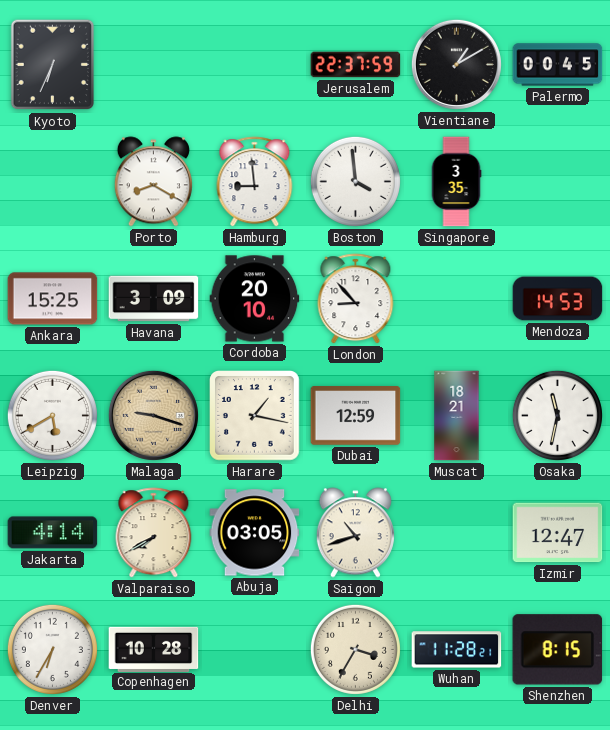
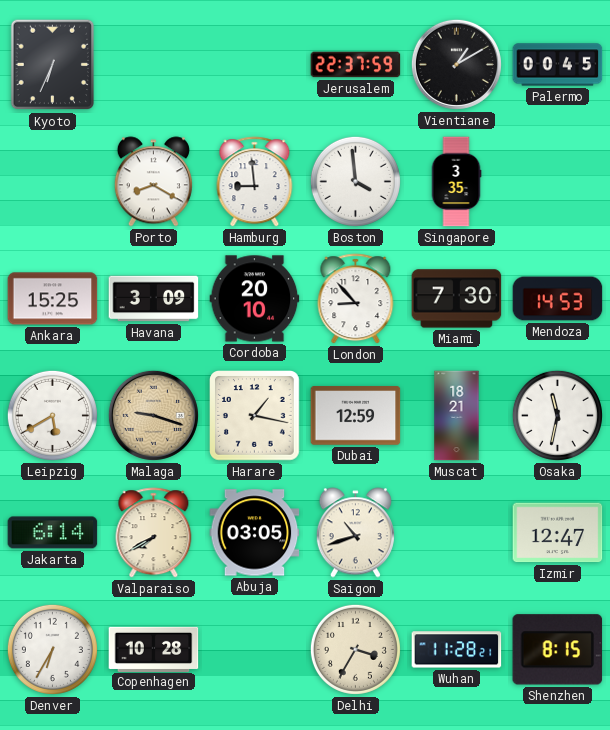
Miami: none -> 7:30
Jakarta: 4:14 -> 6:14
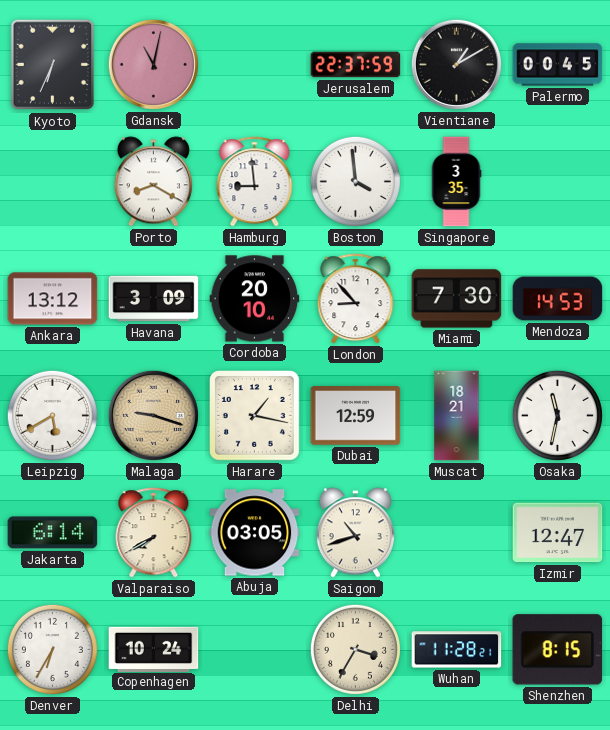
Gdansk: none -> 11:02
Ankara: 15:25 -> 13:12
Copenhagen: 10:28 -> 10:24
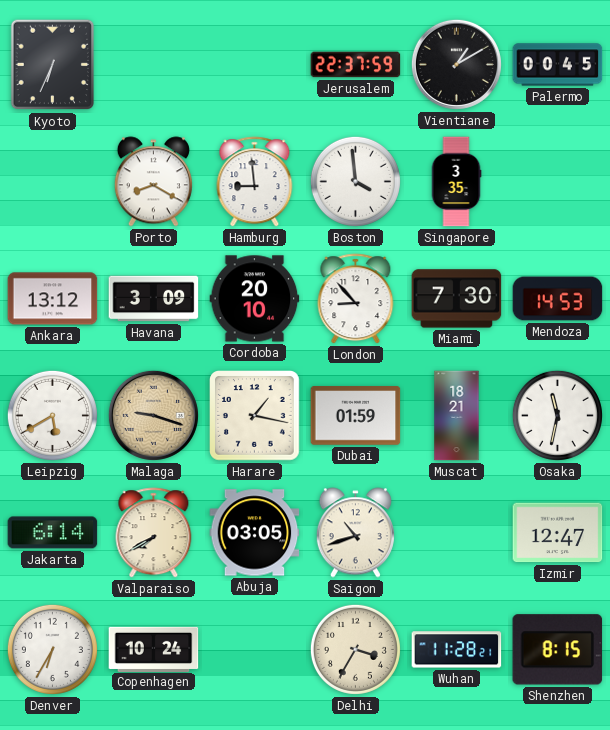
Gdansk: 11:02 -> none
Dubai: 12:59 -> 01:59
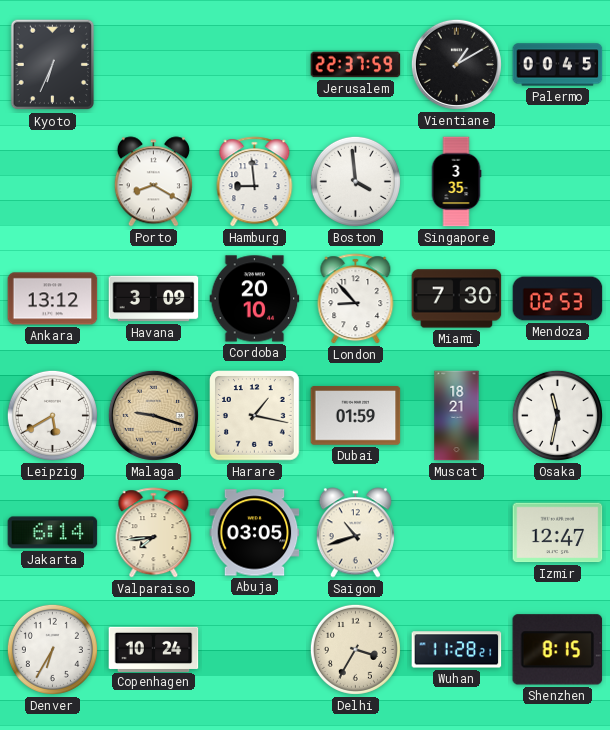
Mendoza: 14:53 -> 02:53
Valparaiso: 7:40 -> 7:44
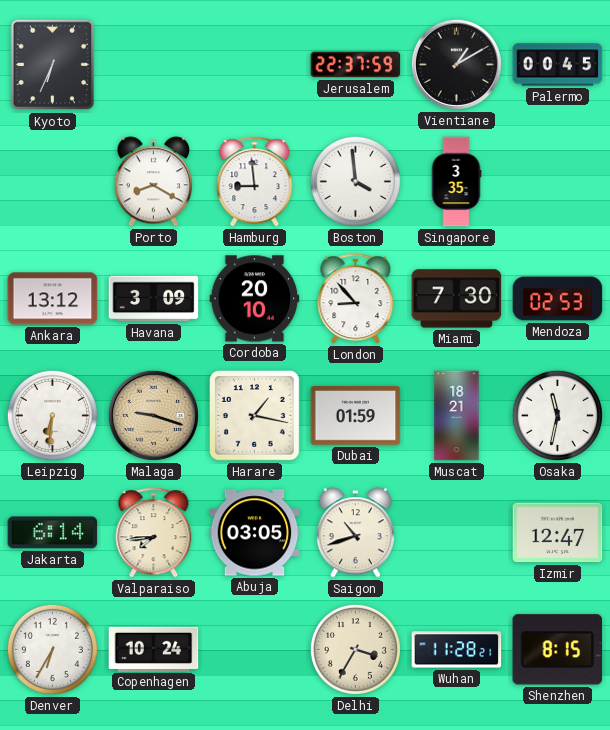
Leipzig: 5:40 -> 6:31
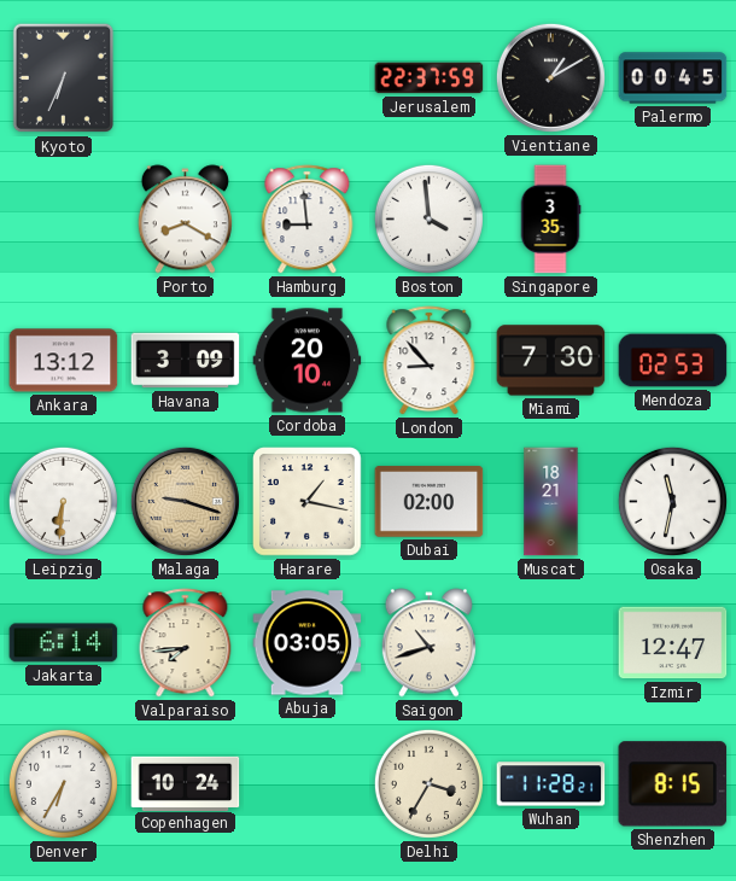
Dubai: 01:59 -> 02:00
